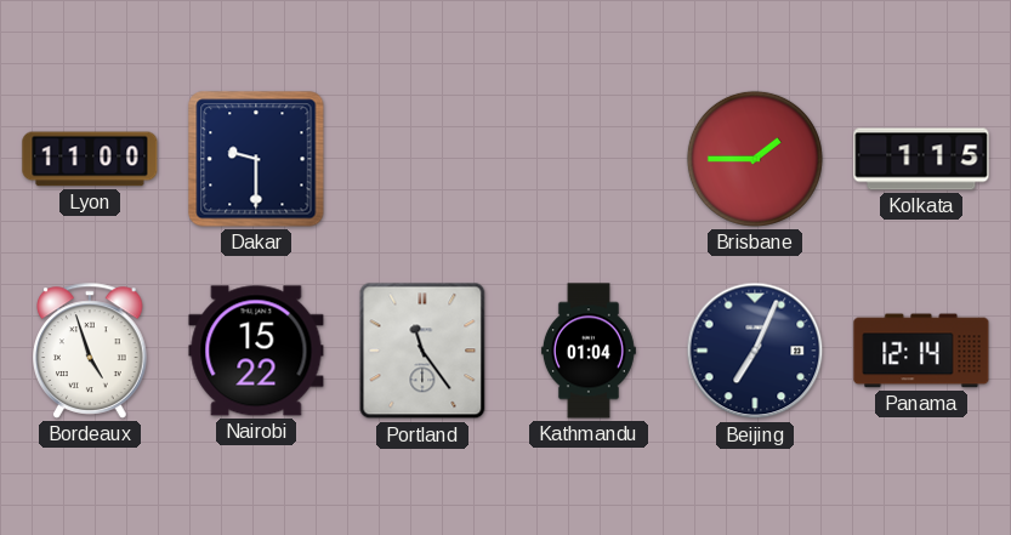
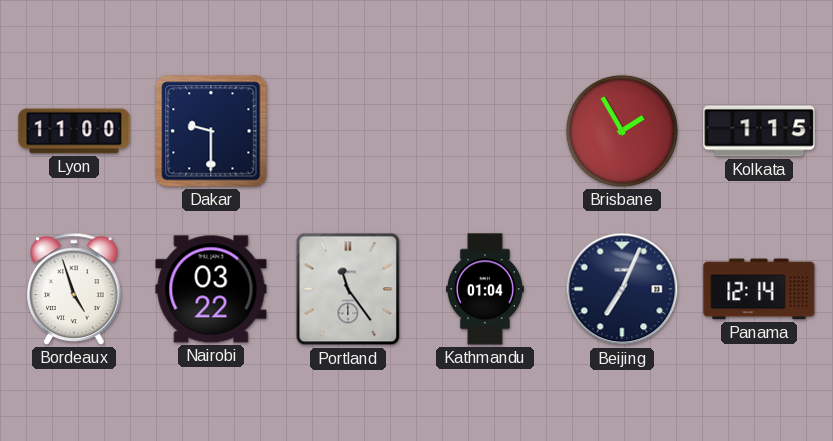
Brisbane: 1:45 -> 1:55
Nairobi: 15:22 -> 03:22
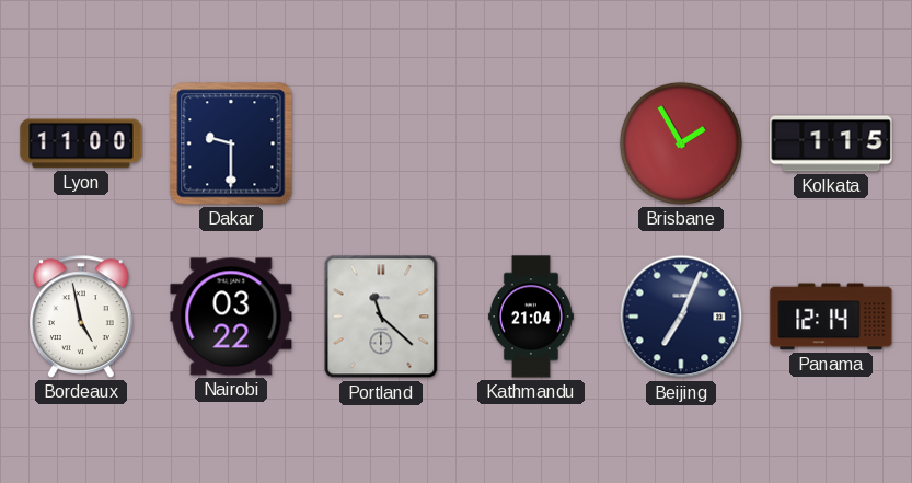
Bordeaux: 4:57 -> 4:58
Portland: 11:24 -> 11:22
Kathmandu: 01:04 -> 21:04
